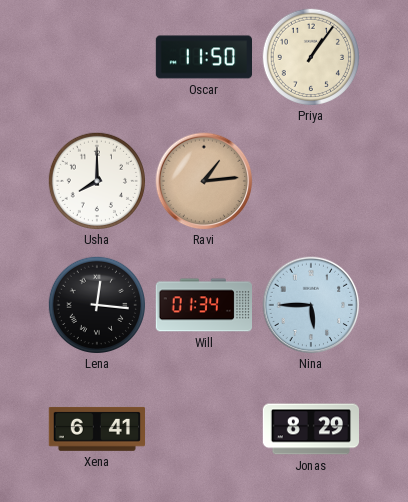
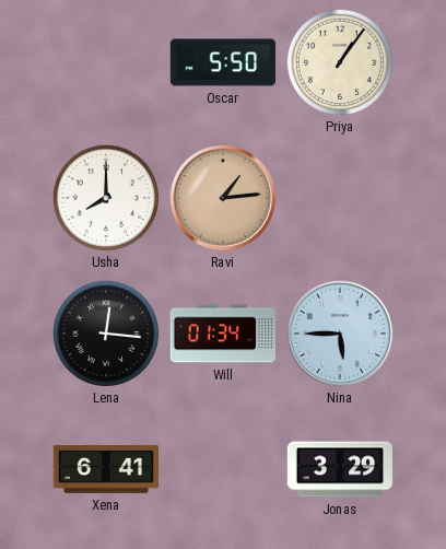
Oscar: 11:50 -> 5:50
Jonas: 8:29 -> 3:29
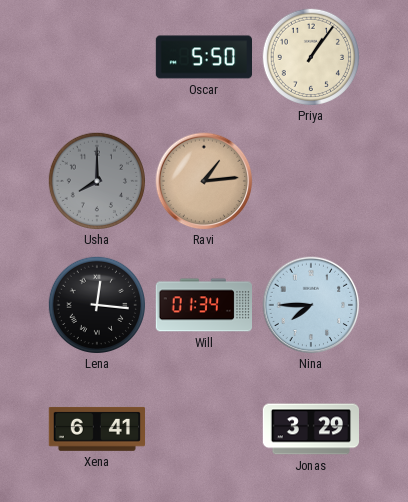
Usha dial: white -> grey
Nina: 5:45 -> 7:45
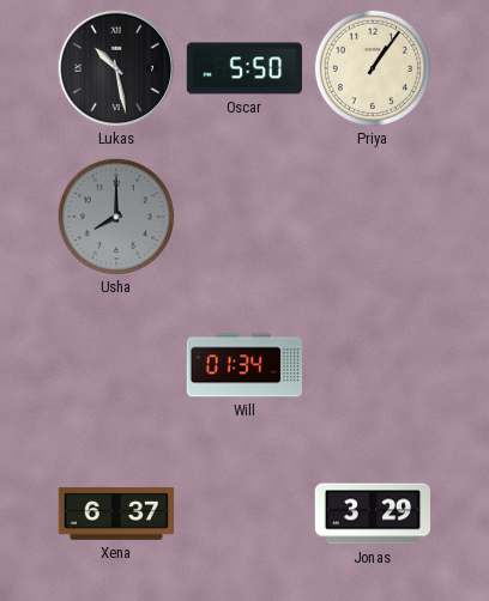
Lukas: none -> 10:28
Ravi: 1:14 -> none
Lena: 12:16 -> none
Nina: 7:45 -> none
Xena: 6:41 -> 6:37
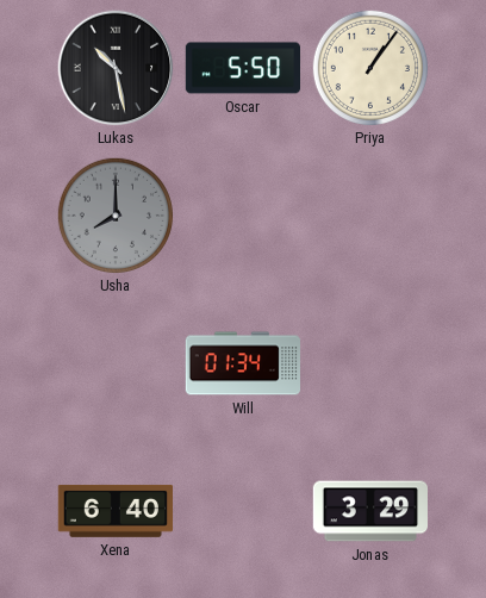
Xena: 6:37 -> 6:40
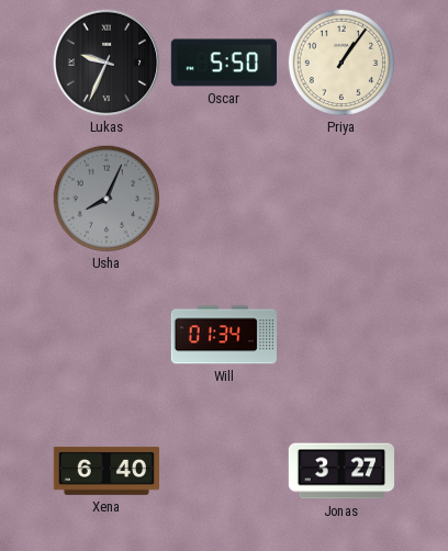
Lukas: 10:28 -> 9:34
Usha: 8:00 -> 8:04
Jonas: 3:29 -> 3:27
